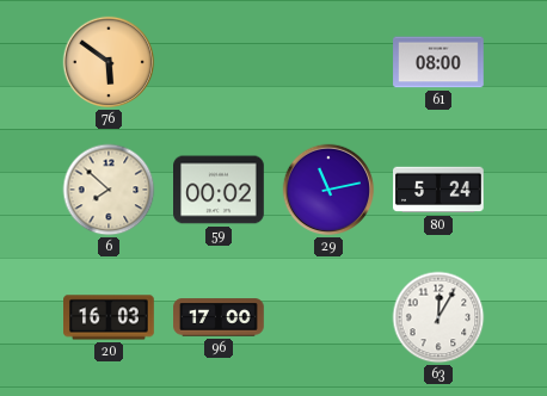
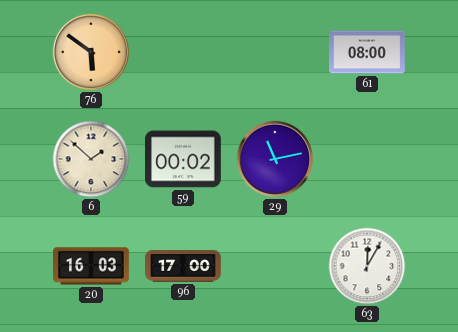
6: 7:52 -> 1:52
80: 5:24 -> none
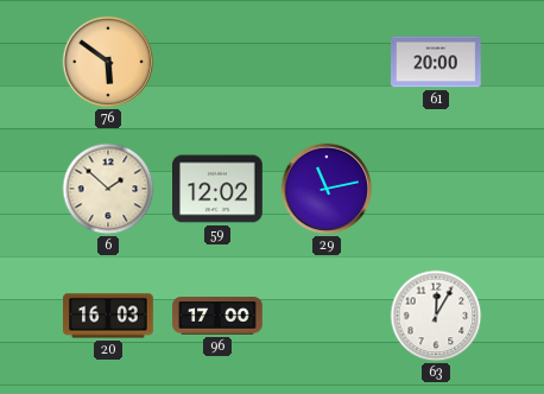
61: 08:00 -> 20:00
59: 00:02 -> 12:02
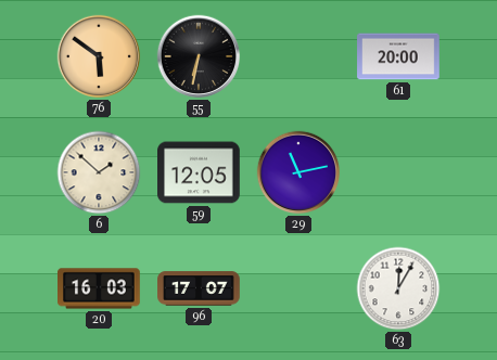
55: none -> 6:32
59: 12:02 -> 12:05
96: 17:00 -> 17:07
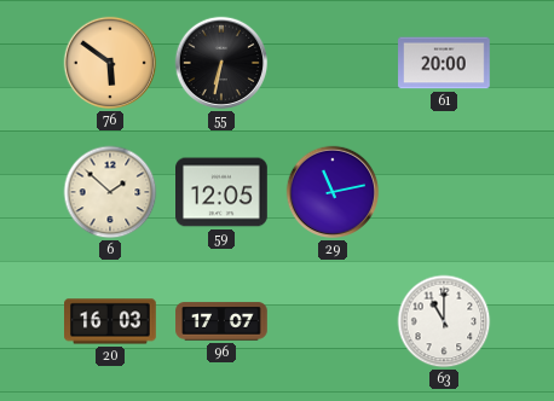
63: 12:05 -> 11:00
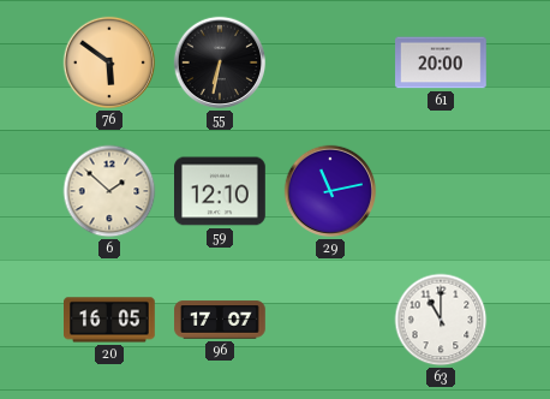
59: 12:05 -> 12:10
20: 16:03 -> 16:05
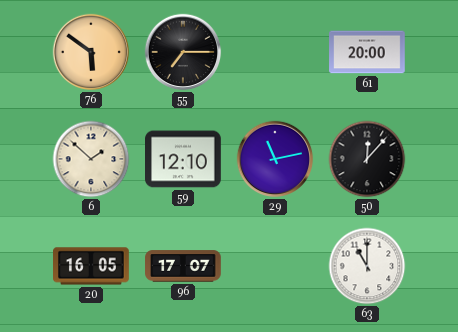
55: 6:32 -> 7:15
50: none -> 12:07
